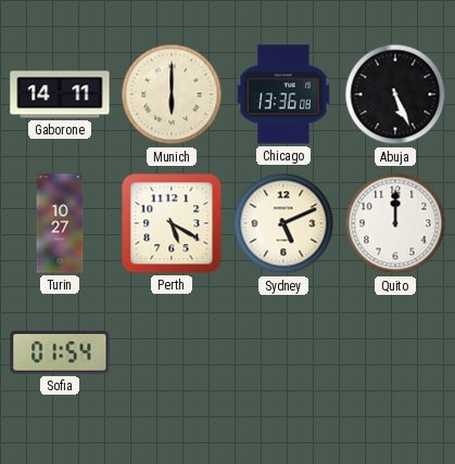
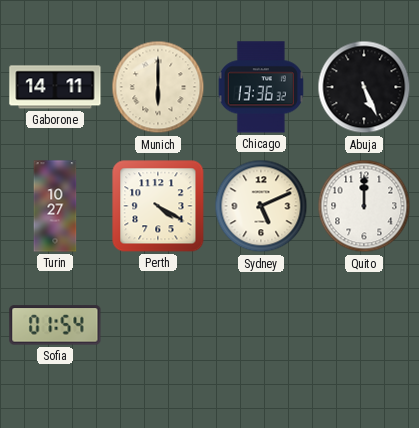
Chicago: 13:36:08 -> 13:36:32
Perth: 5:20 -> 4:20
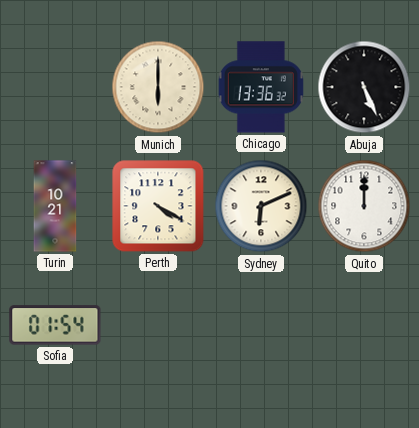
Gaborone: 14:11 -> none
Turin: 10:27 -> 10:21
Sydney: 5:11 -> 6:11
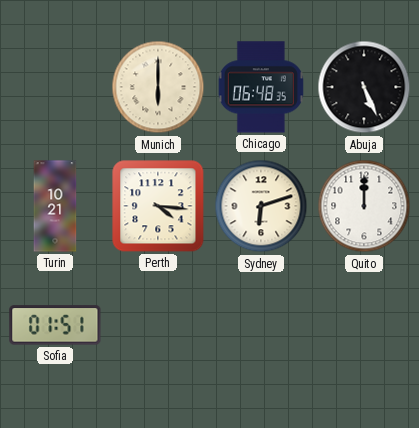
Chicago: 13:36 -> 06:48
Perth: 4:20 -> 4:16
Sydney: 6:11 -> 6:12
Sofia: 01:54 -> 01:51
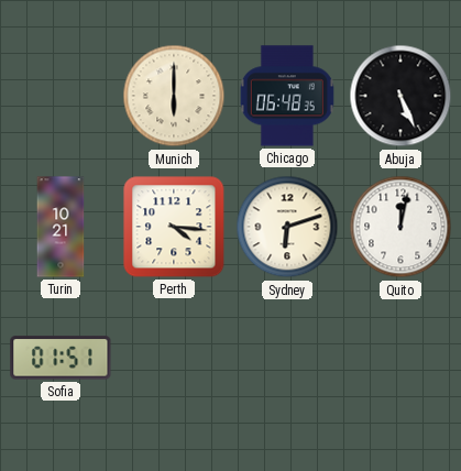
Quito: 12:00 -> 12:02
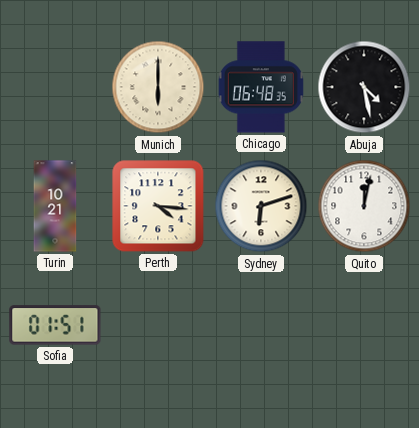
Abuja: 5:26 -> 4:28
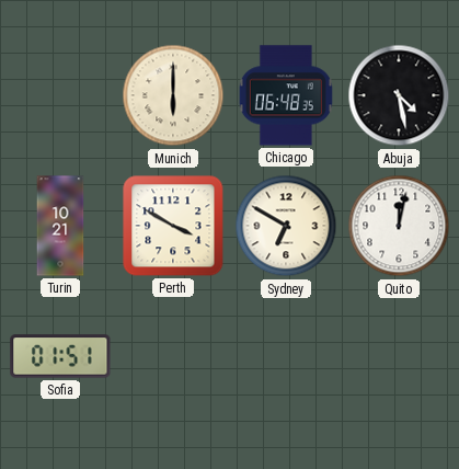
Perth: 4:16 -> 3:50
Sydney: 6:12 -> 6:50
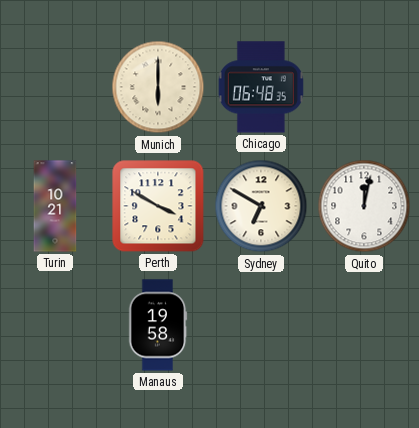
Abuja: 4:28 -> none
Sofia: 01:51 -> none
Manaus: none -> 19:58
